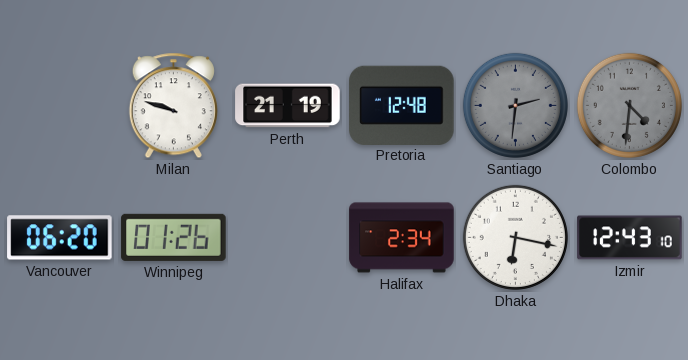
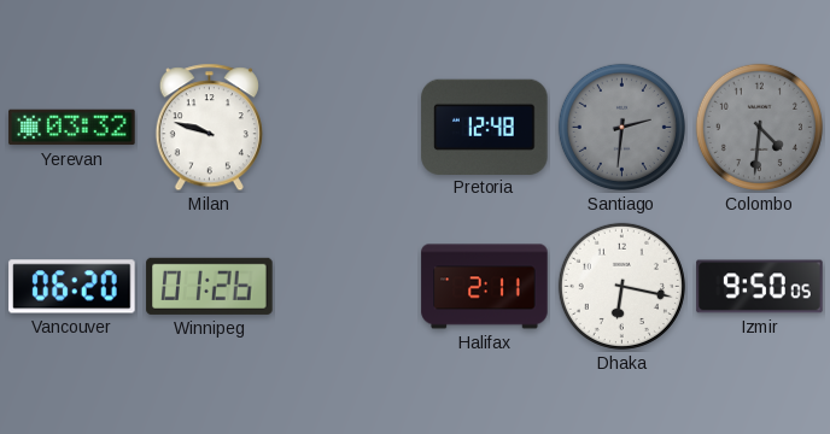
Yerevan: none -> 03:32
Perth: 21:19 -> none
Halifax: 2:34 -> 2:11
Izmir: 12:43 -> 9:50
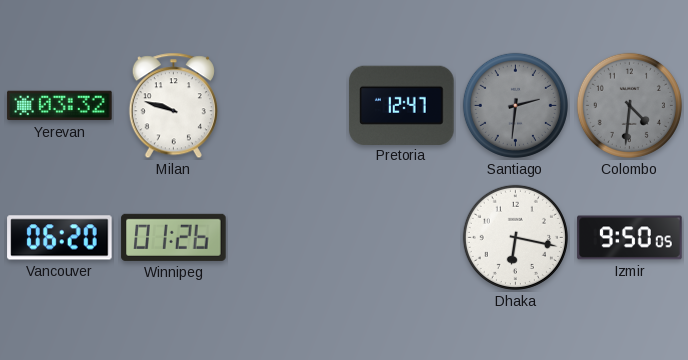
Pretoria: 12:48 -> 12:47
Halifax: 2:11 -> none
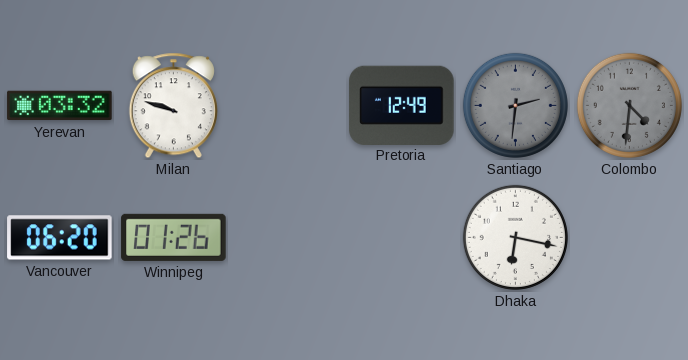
Pretoria: 12:47 -> 12:49
Izmir: 9:50 -> none
